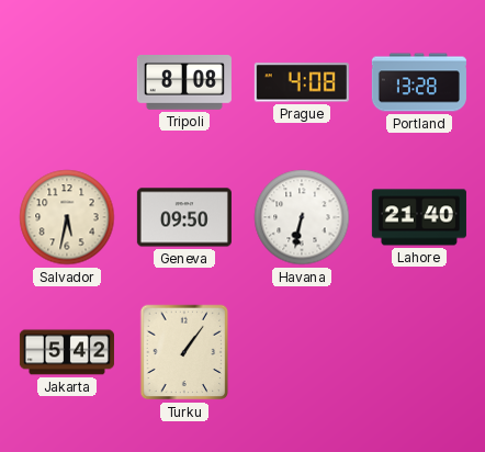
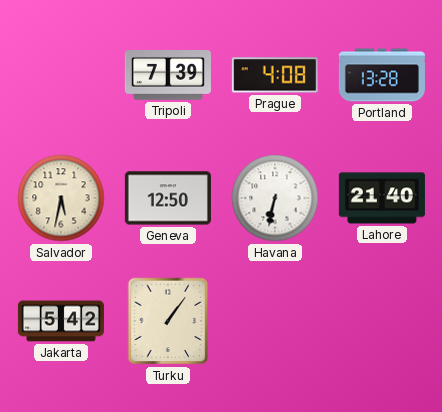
Tripoli: 8:08 -> 7:39
Geneva: 09:50 -> 12:50
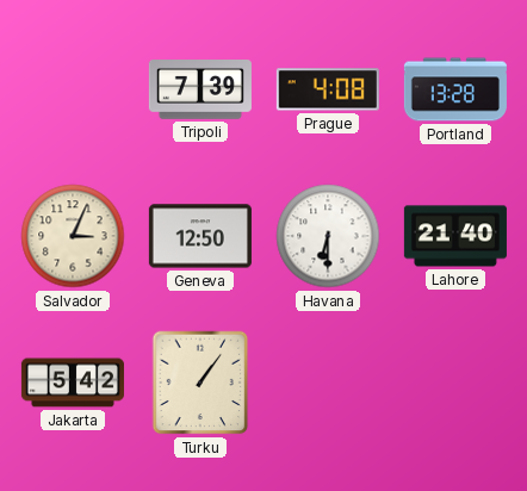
Salvador: 5:32 -> 3:04
Havana: 6:32 -> 6:30
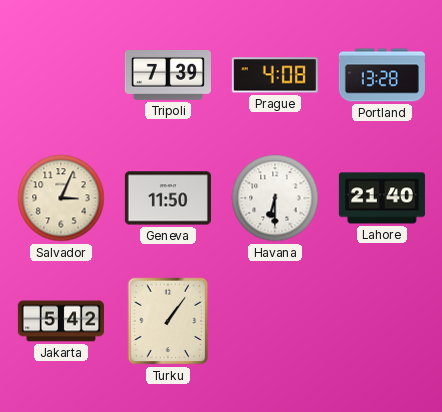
Geneva: 12:50 -> 11:50
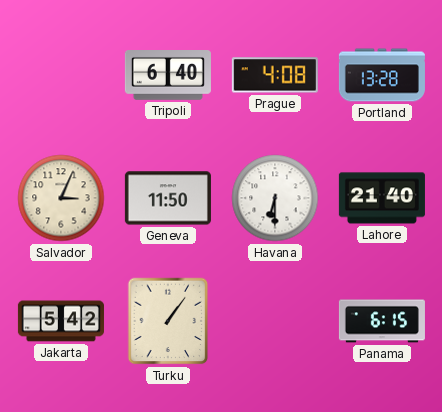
Tripoli: 7:39 -> 6:40
Panama: none -> 6:15
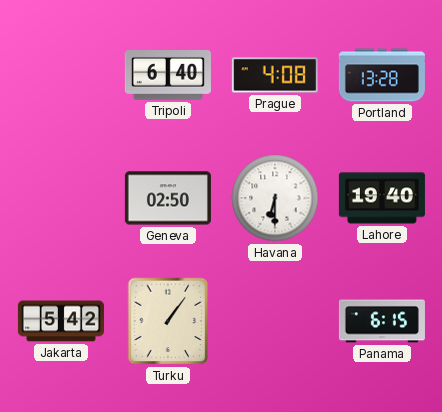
Salvador: 3:04 -> none
Geneva: 11:50 -> 02:50
Lahore: 21:40 -> 19:40
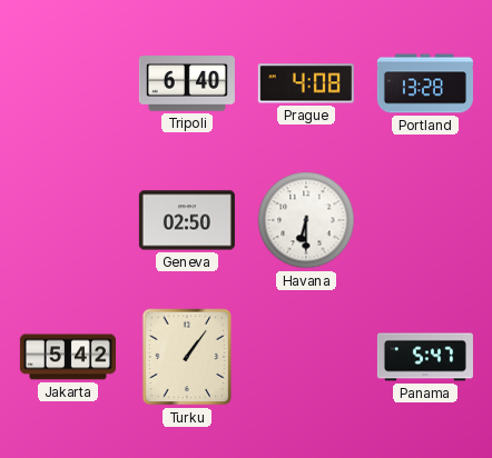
Lahore: 19:40 -> none
Panama: 6:15 -> 5:47
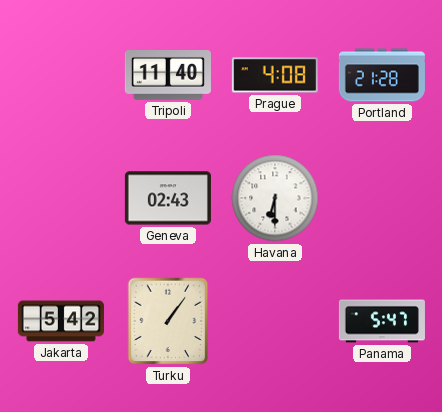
Tripoli: 6:40 -> 11:40
Portland: 13:28 -> 21:28
Geneva: 02:50 -> 02:43
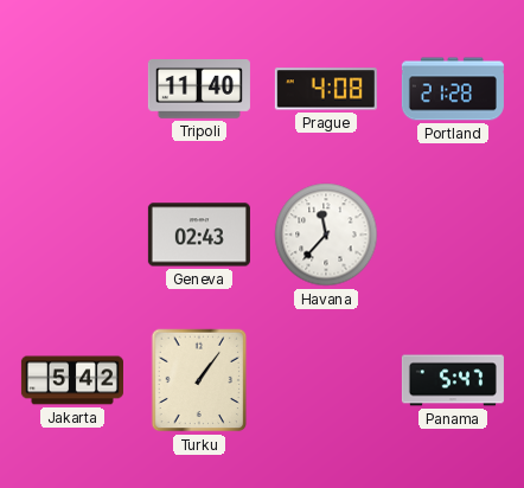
Havana: 6:30 -> 11:37
